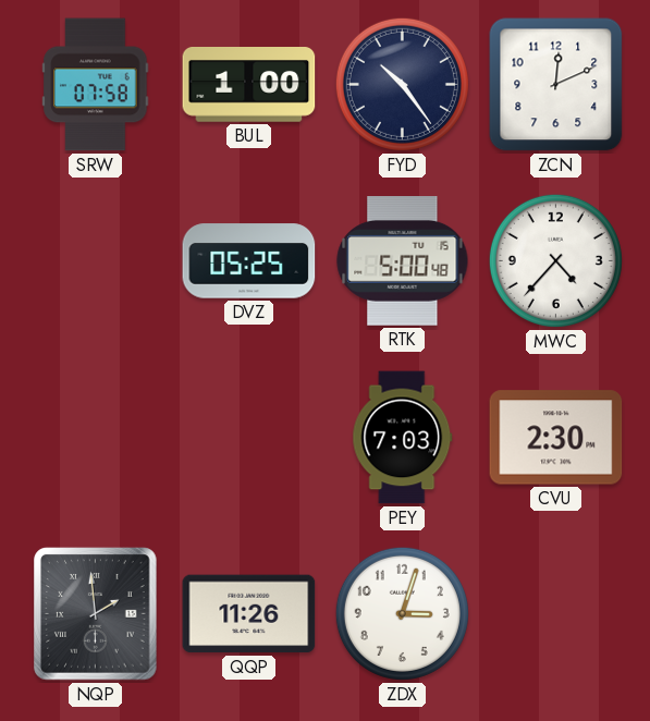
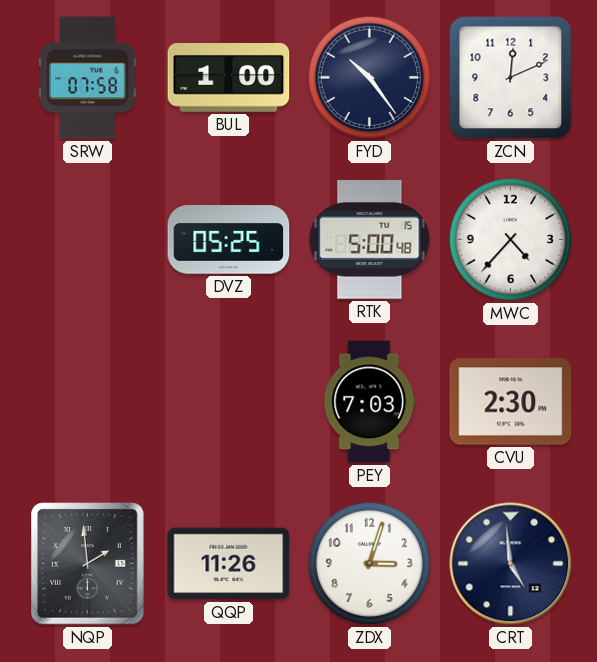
CRT: none -> 4:59
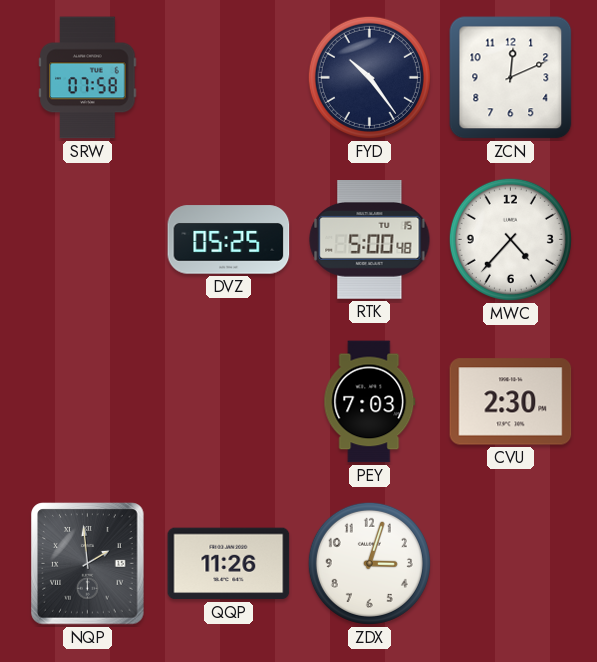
BUL: 1:00 -> none
CRT: 4:59 -> none
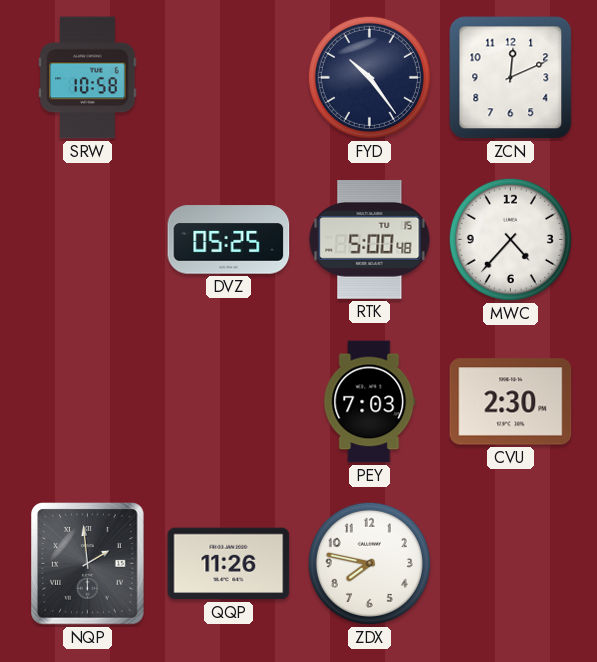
SRW: 07:58 -> 10:58
ZDX: 3:03 -> 7:47
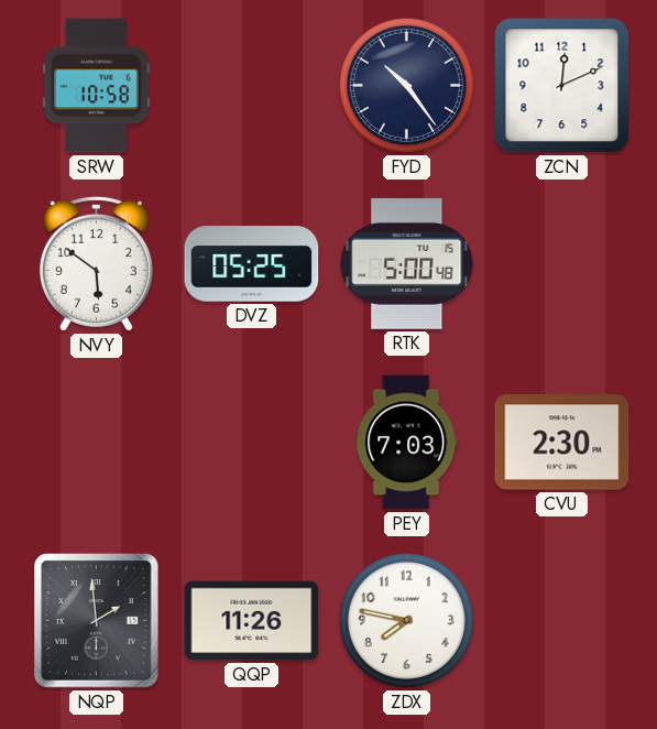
NVY: none -> 5:51
MWC: 4:37 -> none
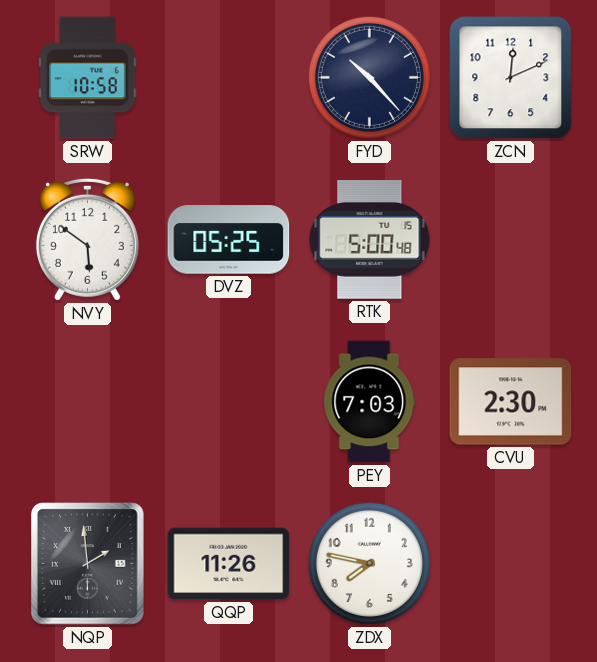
FYD: 10:24 -> 10:23
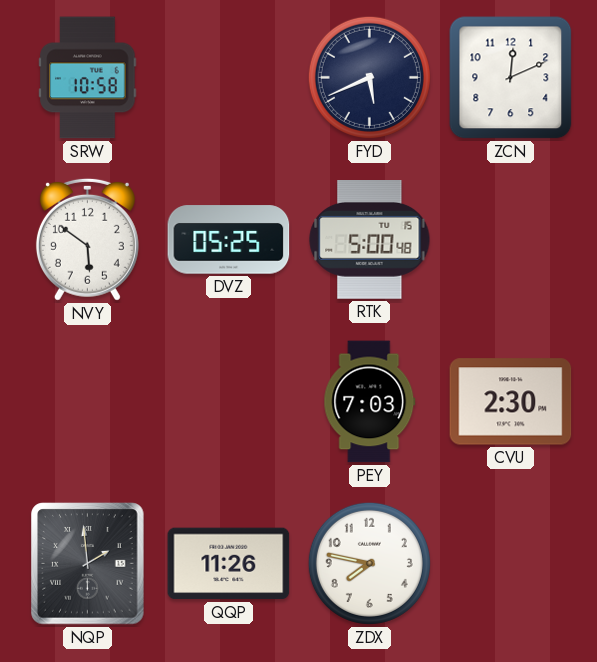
FYD: 10:23 -> 5:41
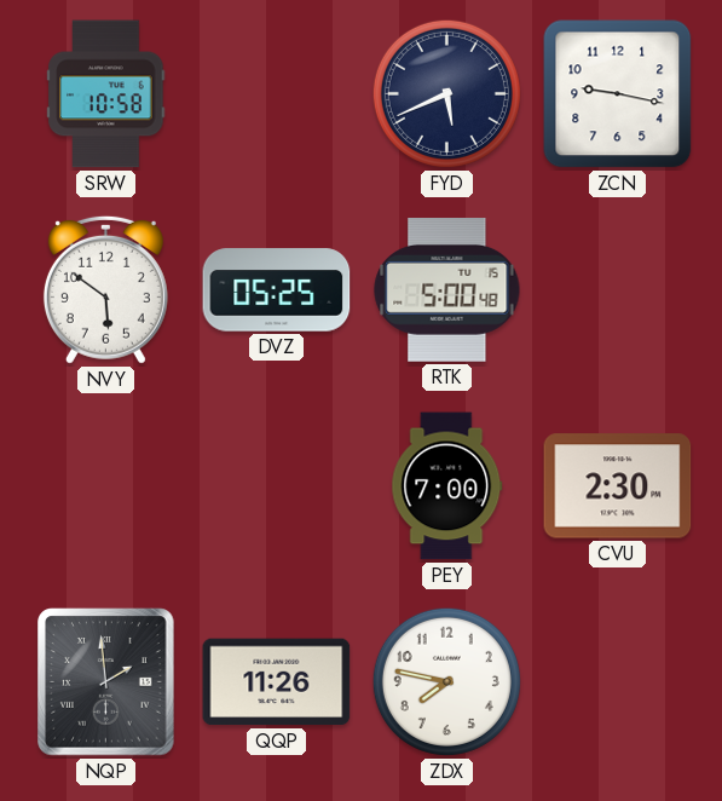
ZCN: 12:11 -> 9:17
PEY: 7:03 -> 7:00
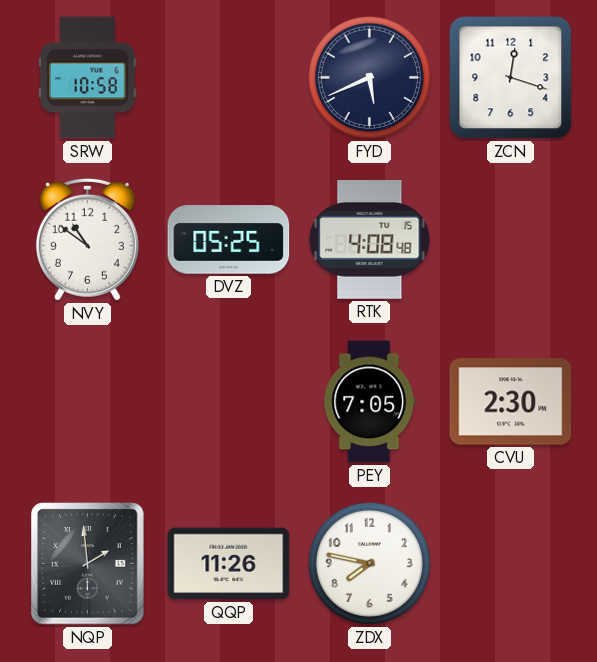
ZCN: 9:17 -> 12:18
NVY: 5:51 -> 10:51
RTK: 5:00 -> 4:08
PEY: 7:00 -> 7:05
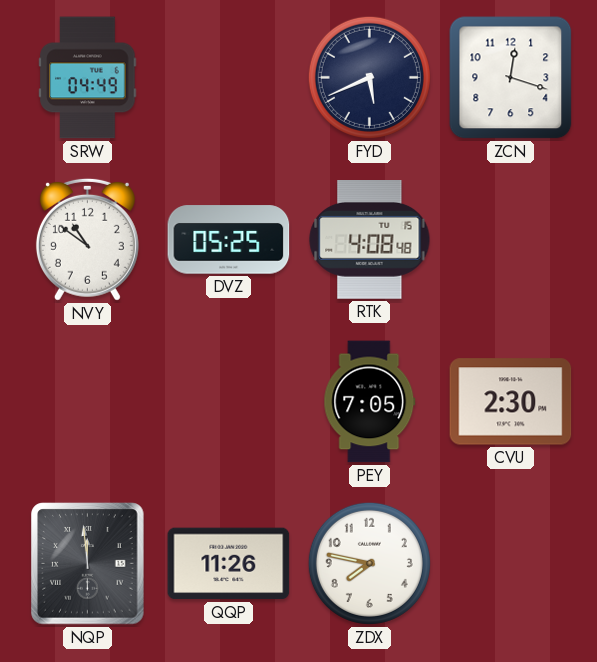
SRW: 10:58 -> 04:49
NQP: 1:59 -> 11:59
